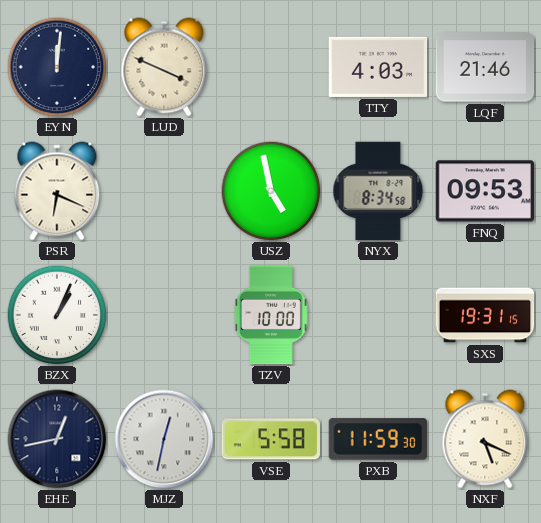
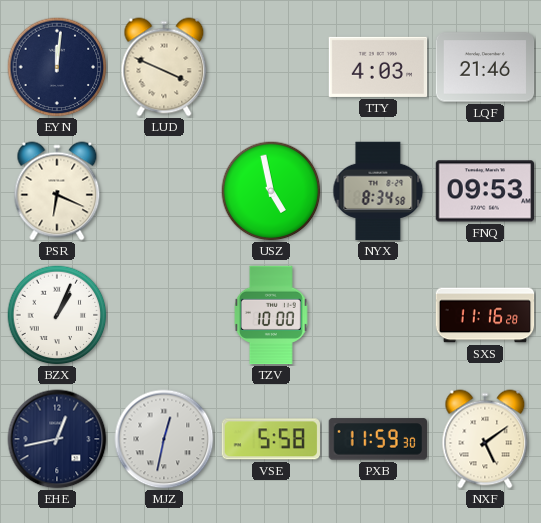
SXS: 19:31 -> 11:16
NXF: 5:19 -> 5:09
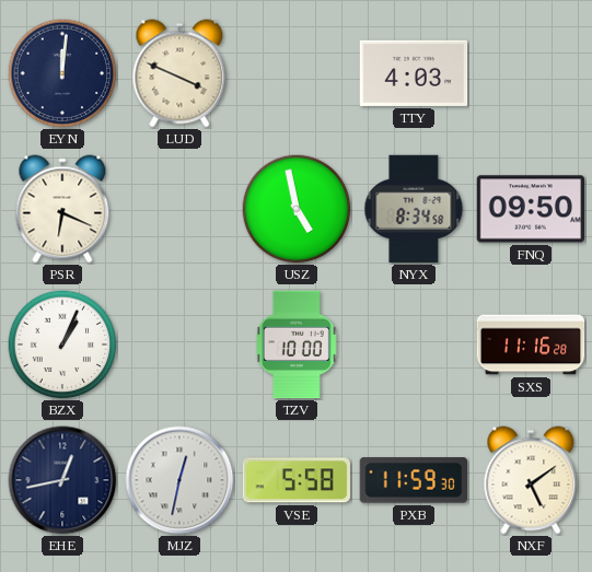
LQF: 21:46 -> none
FNQ: 09:53 -> 09:50
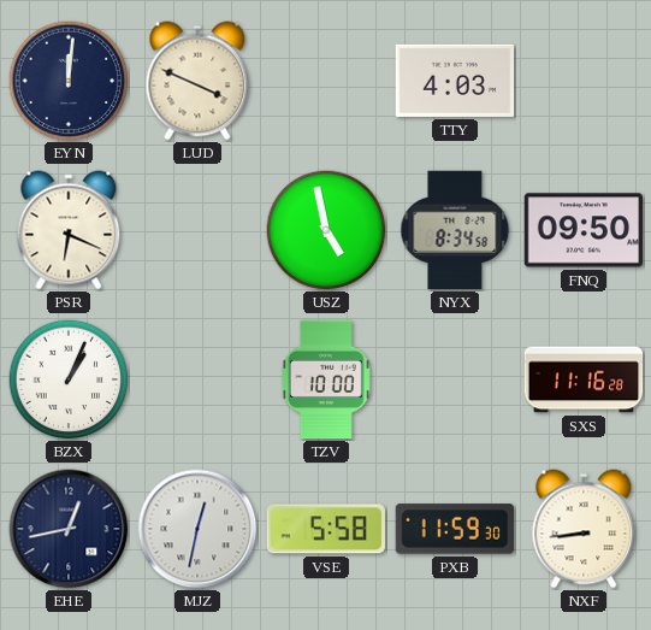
NXF: 5:09 -> 8:44
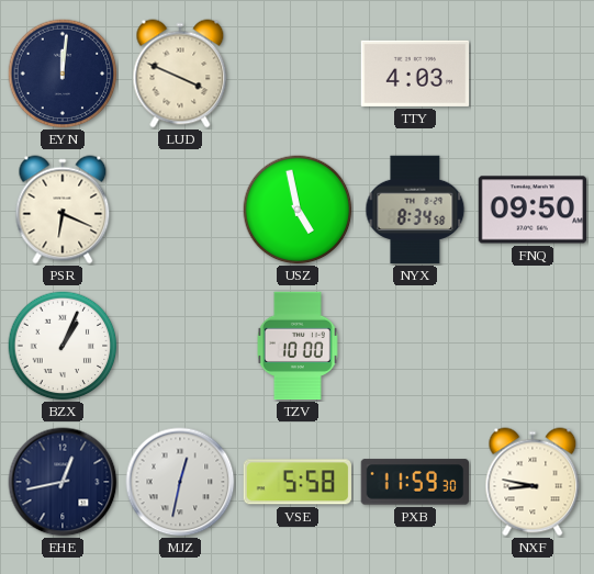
SXS: 11:16 -> none
NXF: 8:44 -> 8:47
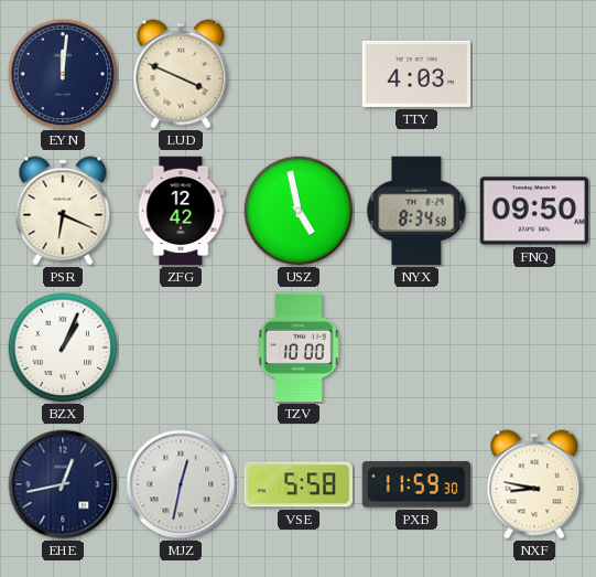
ZFG: none -> 12:42
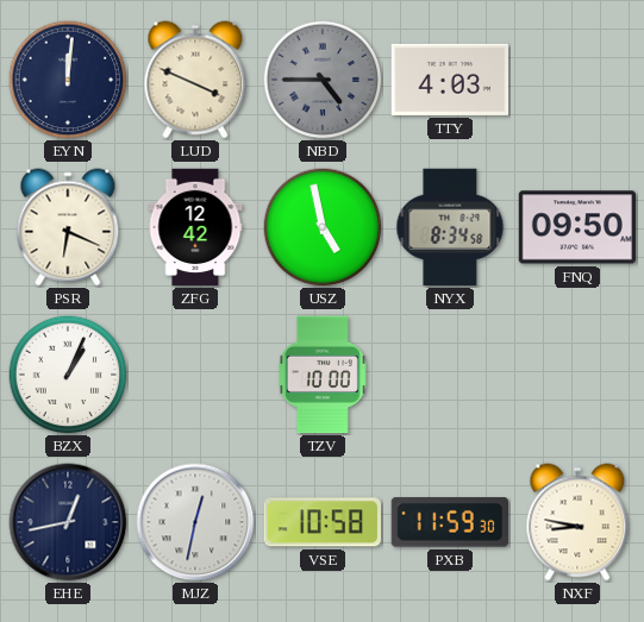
NBD: none -> 4:45
VSE: 5:58 -> 10:58
